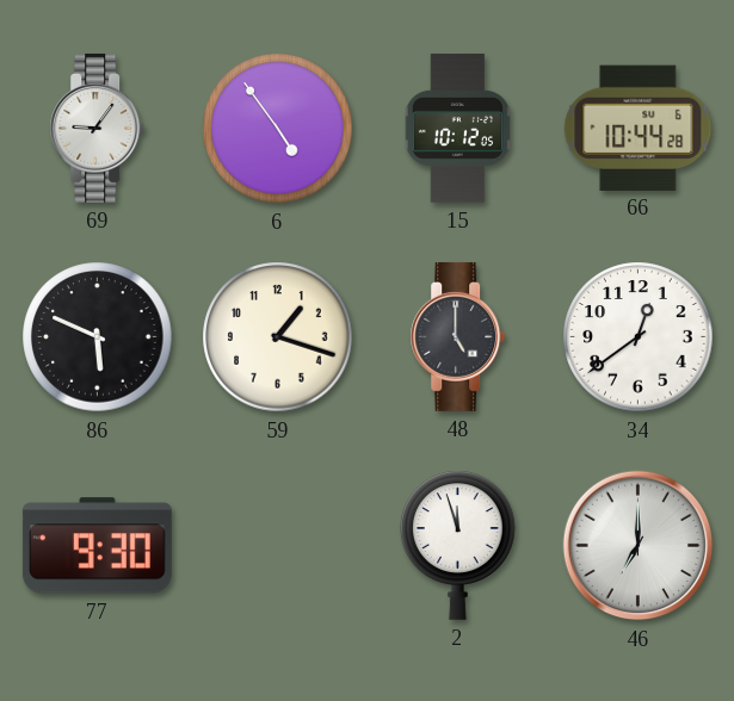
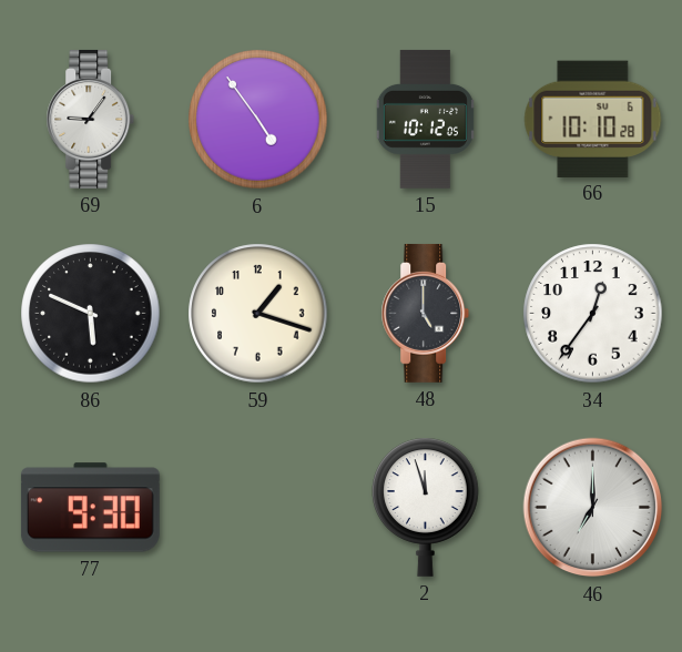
66: 10:44 -> 10:10
34: 12:39 -> 12:36
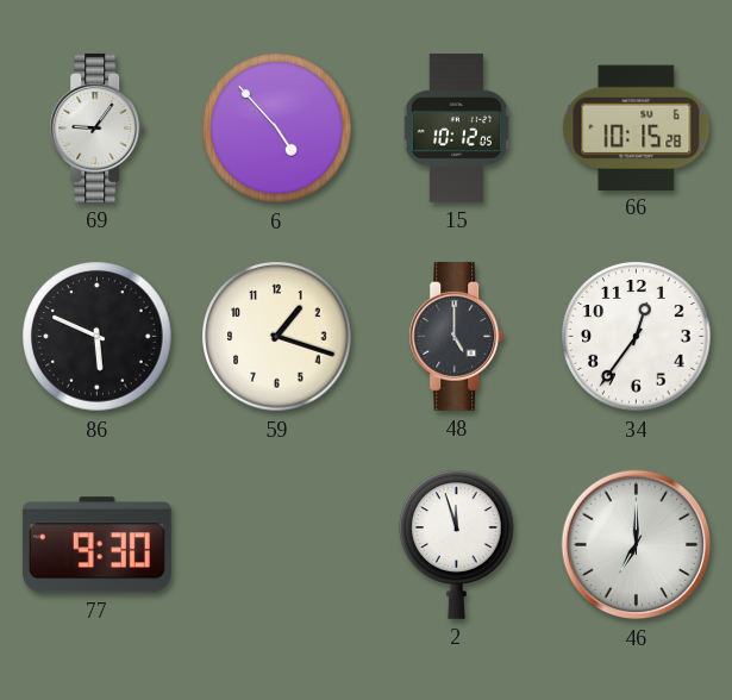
6: 4:54 -> 4:53
66: 10:10 -> 10:15
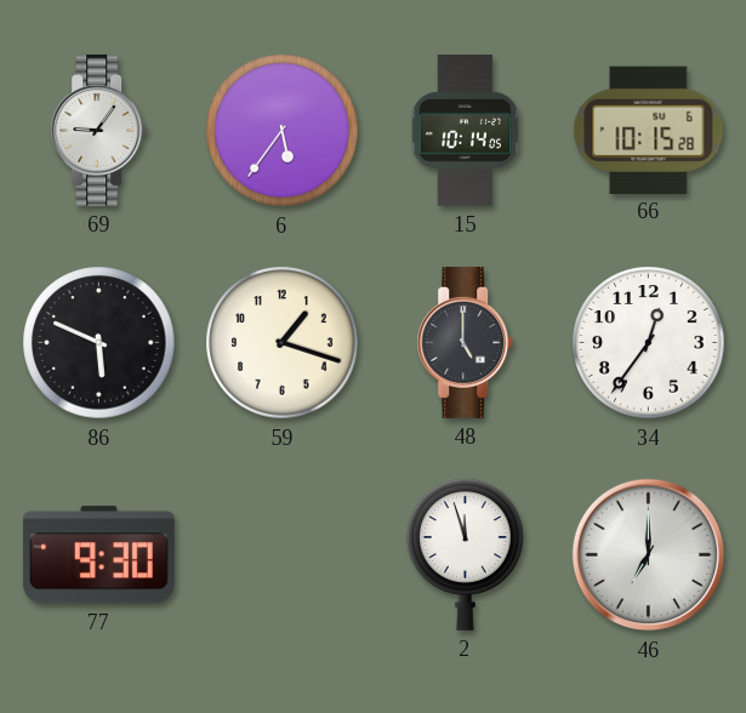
6: 4:53 -> 5:36
15: 10:12 -> 10:14
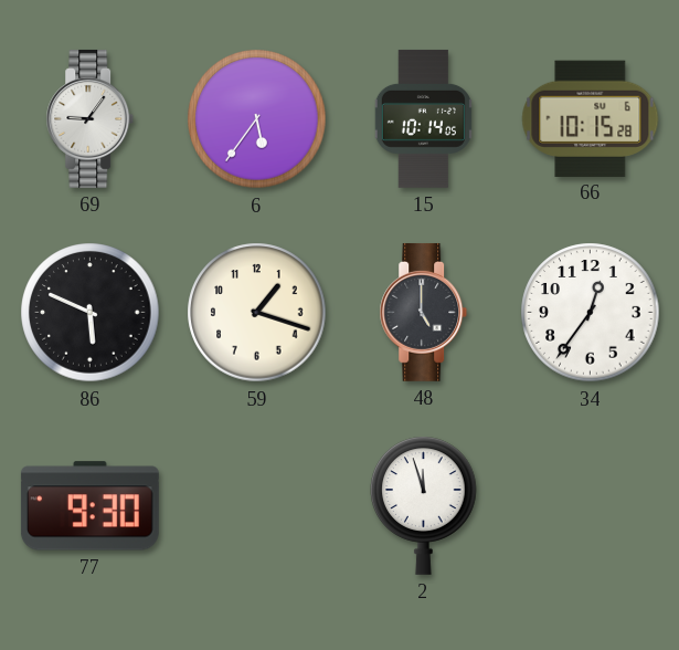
46: 7:00 -> none
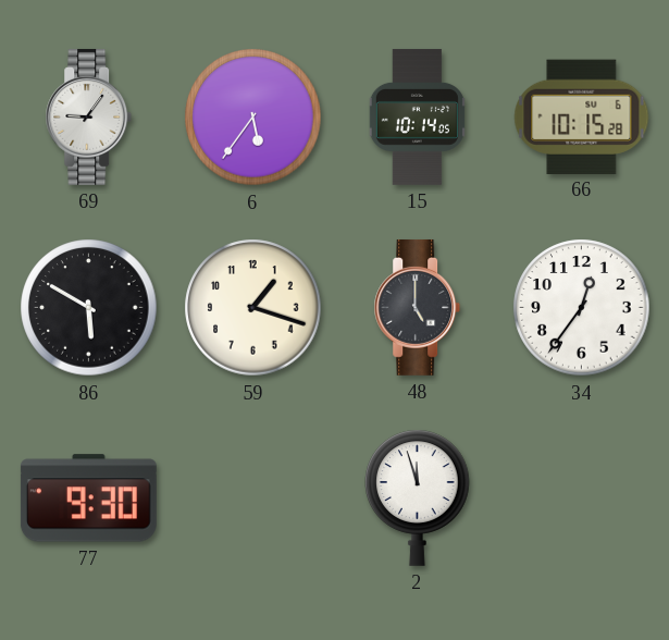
86: 5:49 -> 5:50
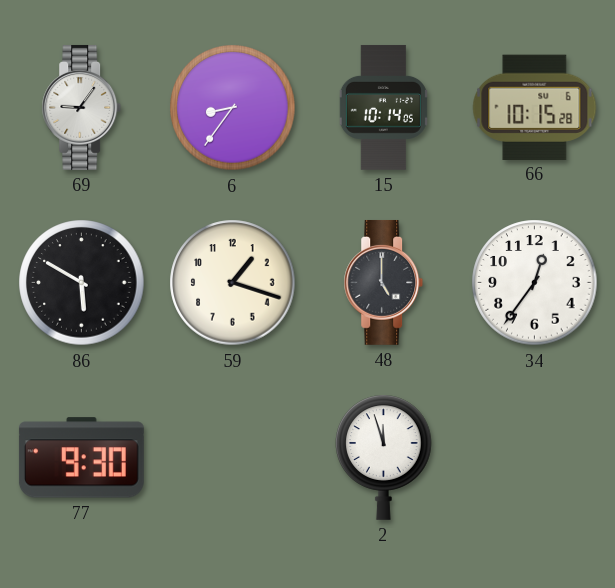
6: 5:36 -> 8:36
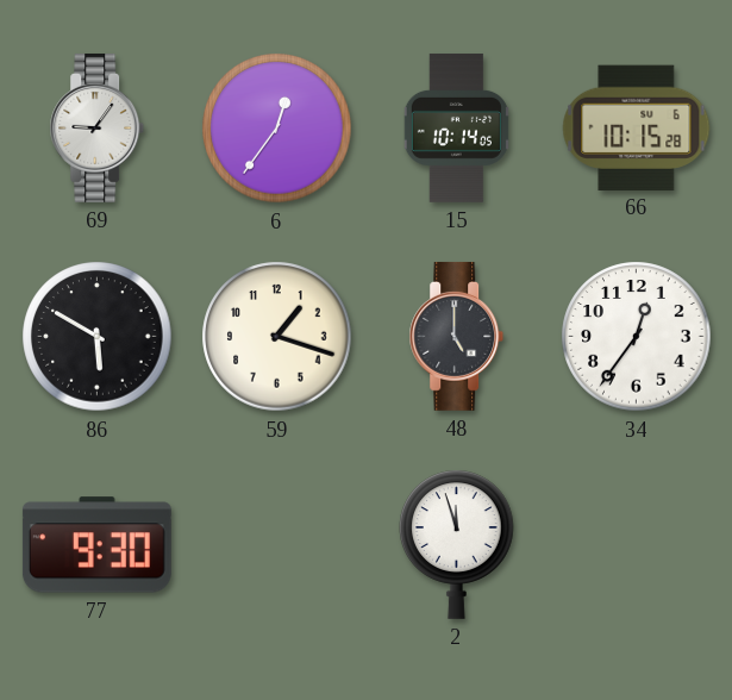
6: 8:36 -> 12:36
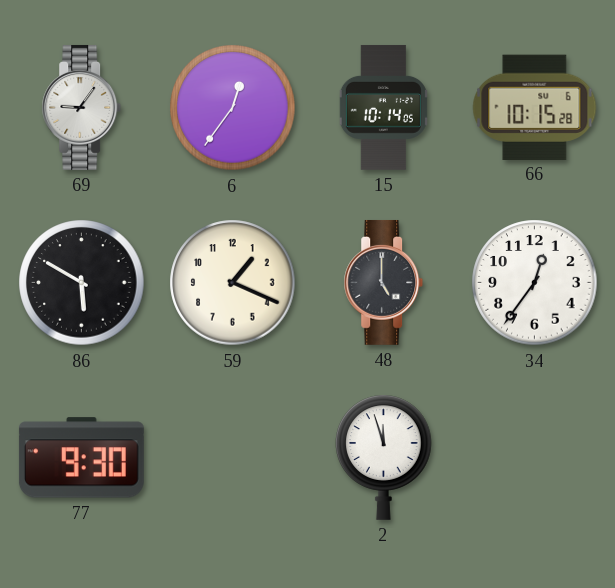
59: 1:18 -> 1:19
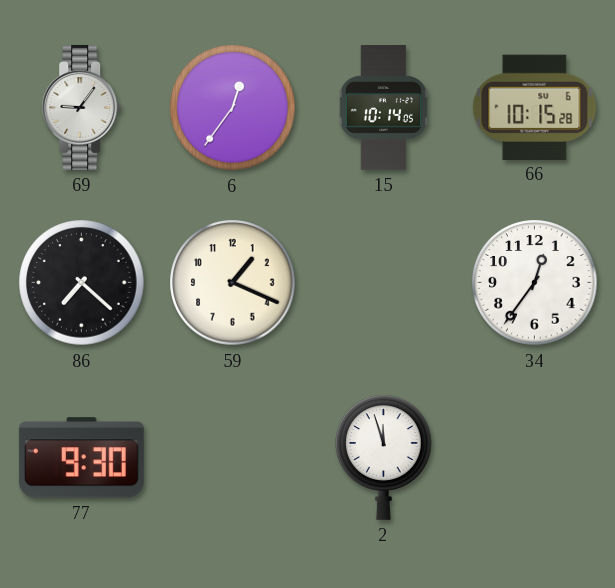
86: 5:50 -> 7:22
48: 5:00 -> none
